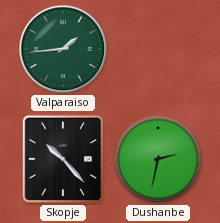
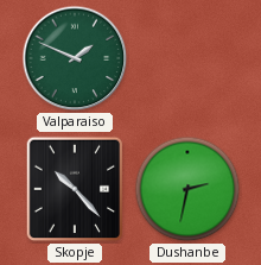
Valparaiso: 1:44 -> 1:49
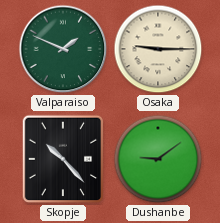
Osaka: none -> 9:15
Dushanbe: 2:32 -> 9:09
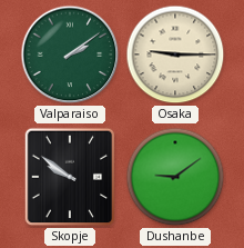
Valparaiso: 1:49 -> 2:09
Skopje: 10:23 -> 9:51
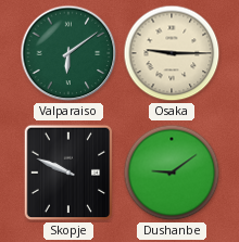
Valparaiso: 2:09 -> 6:09
Skopje: 9:51 -> 9:49
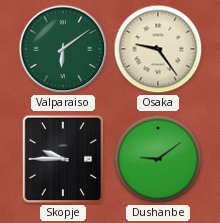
Osaka: 9:15 -> 9:24
Skopje: 9:49 -> 9:45
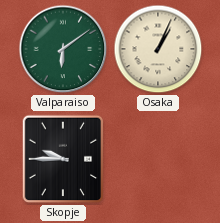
Osaka: 9:24 -> 1:04
Dushanbe: 9:09 -> none
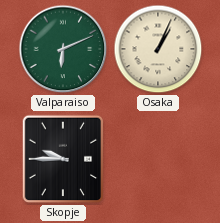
Valparaiso: 6:09 -> 6:11
